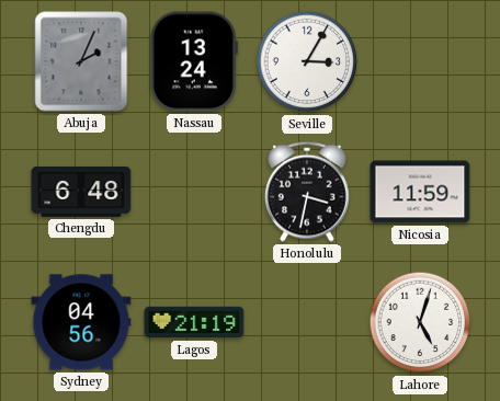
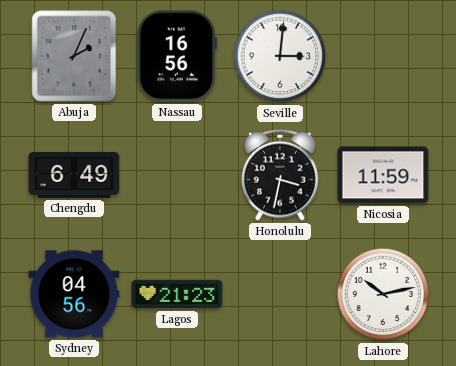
Nassau: 13:24 -> 16:56
Seville: 3:05 -> 3:01
Chengdu: 6:48 -> 6:49
Lagos: 21:19 -> 21:23
Lahore: 5:03 -> 10:13
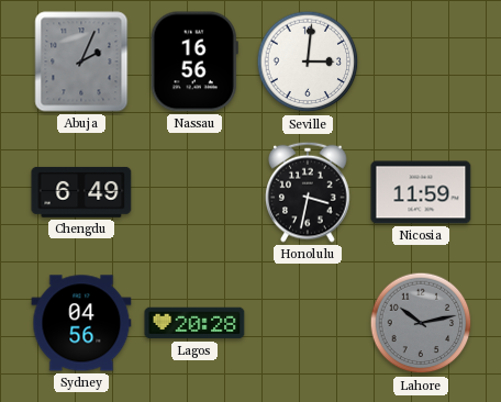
Lagos: 21:23 -> 20:28
Lahore dial: white -> grey
